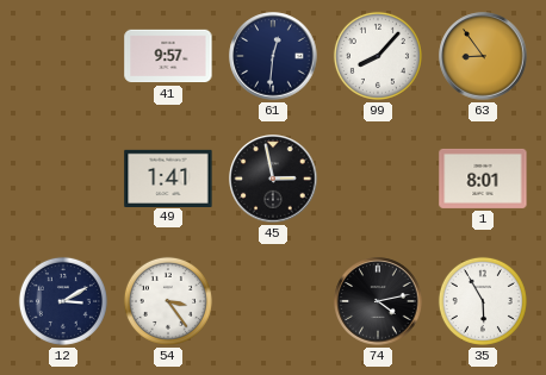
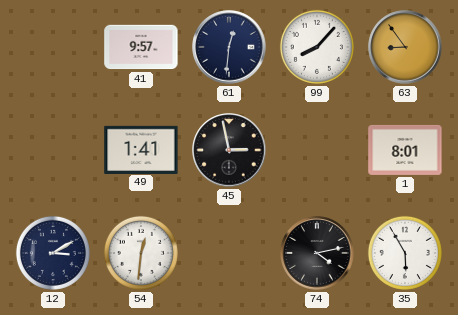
54: 3:24 -> 12:31
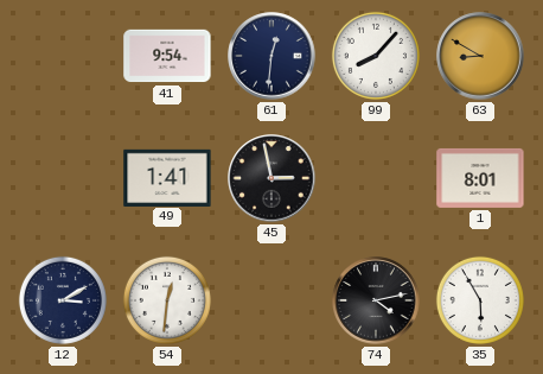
41: 9:57 -> 9:54
63: 8:54 -> 8:50
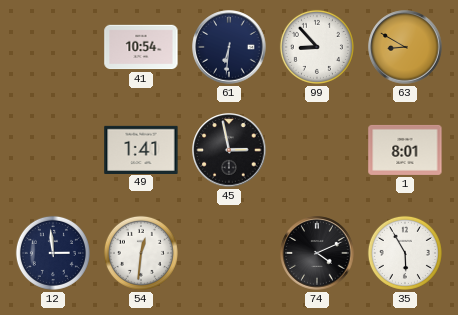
41: 9:54 -> 10:54
61: 12:31 -> 6:31
99: 8:07 -> 8:53
12: 3:10 -> 2:59
74: 4:13 -> 4:11
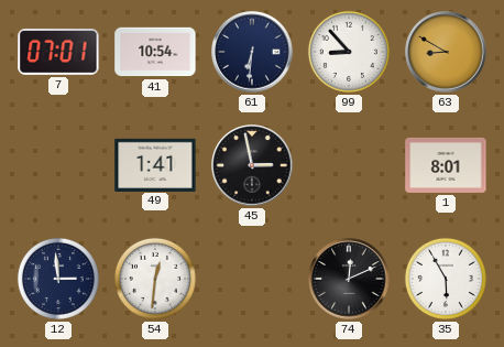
7: none -> 07:01
74: 4:11 -> 12:11
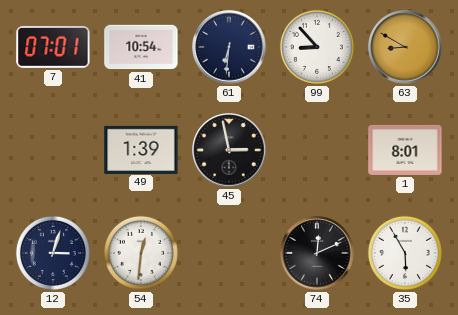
49: 1:41 -> 1:39
12: 2:59 -> 3:03
